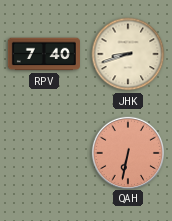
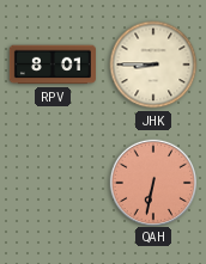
RPV: 7:40 -> 8:01
JHK: 8:42 -> 8:45
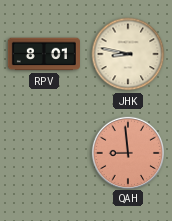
JHK: 8:45 -> 8:47
QAH: 6:32 -> 8:59
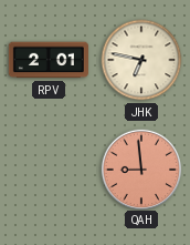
RPV: 8:01 -> 2:01
JHK: 8:47 -> 6:47
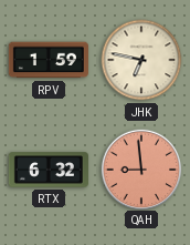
RPV: 2:01 -> 1:59
RTX: none -> 6:32
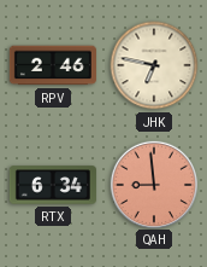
RPV: 1:59 -> 2:46
RTX: 6:32 -> 6:34
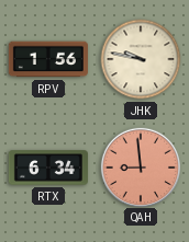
RPV: 2:46 -> 1:56
JHK: 6:47 -> 9:47
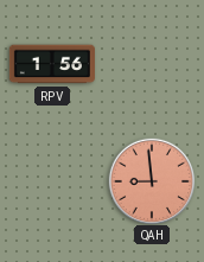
JHK: 9:47 -> none
RTX: 6:34 -> none
